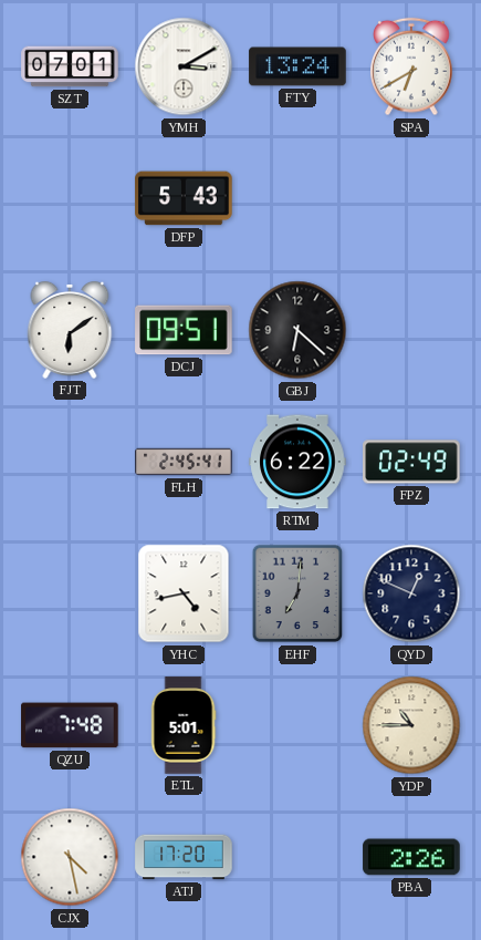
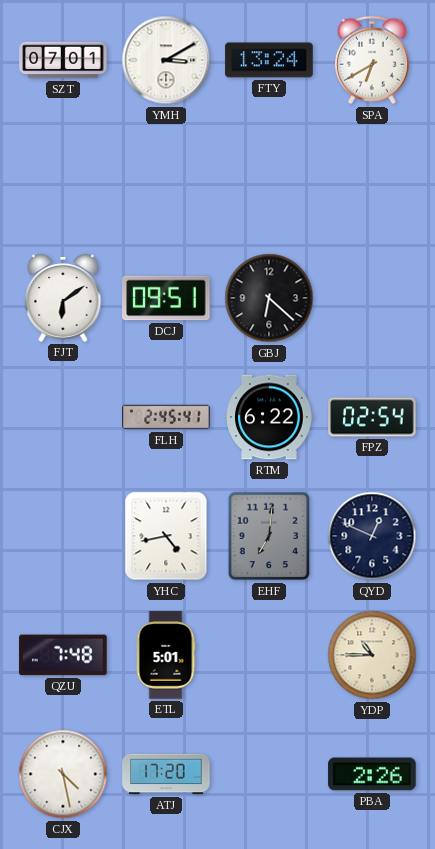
DFP: 5:43 -> none
FPZ: 02:49 -> 02:54
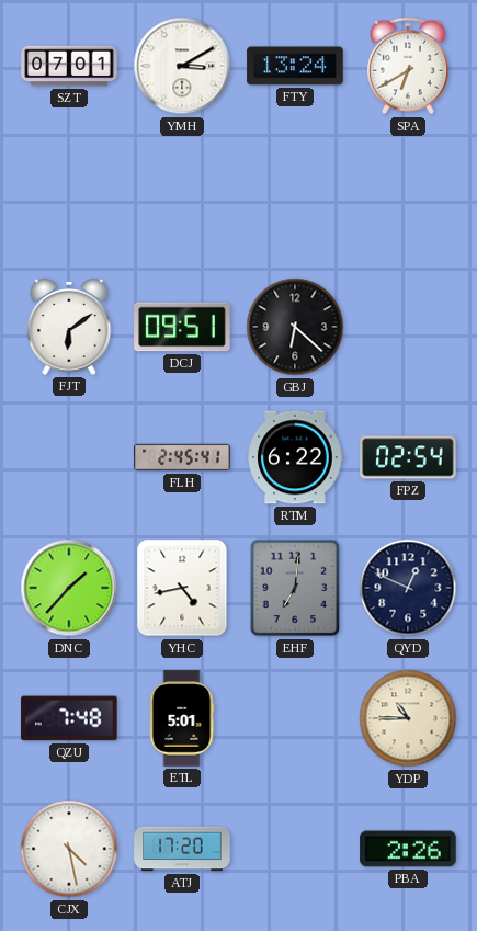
DNC: none -> 1:37
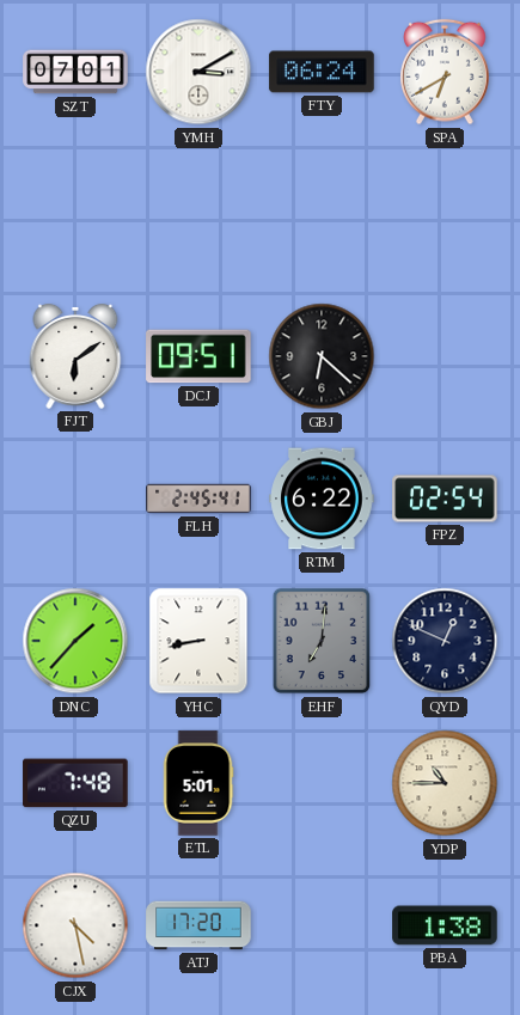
FTY: 13:24 -> 06:24
YHC: 4:43 -> 8:43
PBA: 2:26 -> 1:38
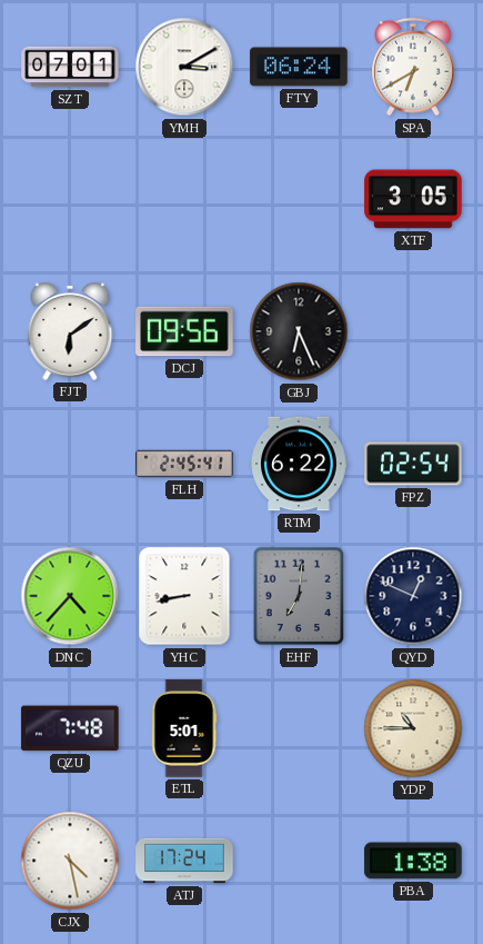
XTF: none -> 3:05
DCJ: 09:51 -> 09:56
GBJ: 6:22 -> 6:26
DNC: 1:37 -> 4:37
ATJ: 17:20 -> 17:24
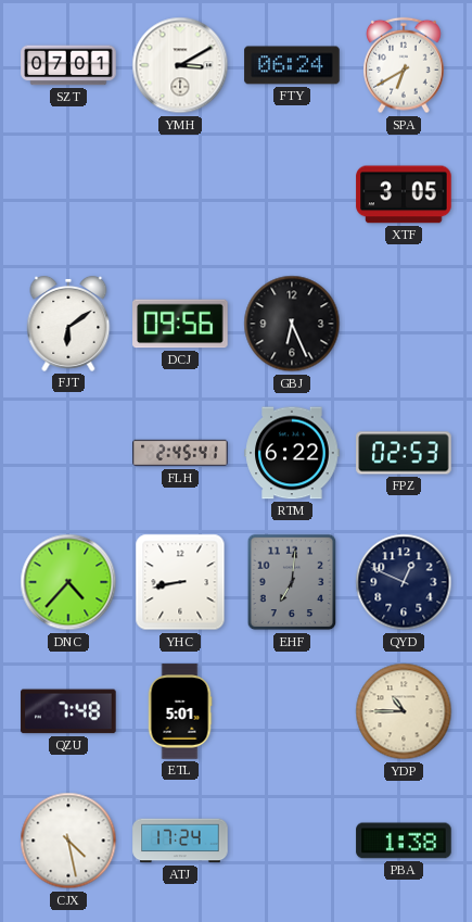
FPZ: 02:54 -> 02:53
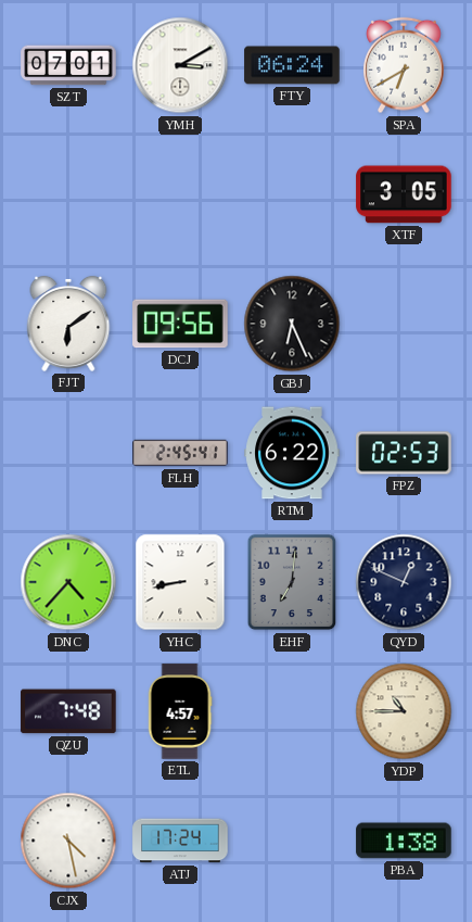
ETL: 5:01 -> 4:57
